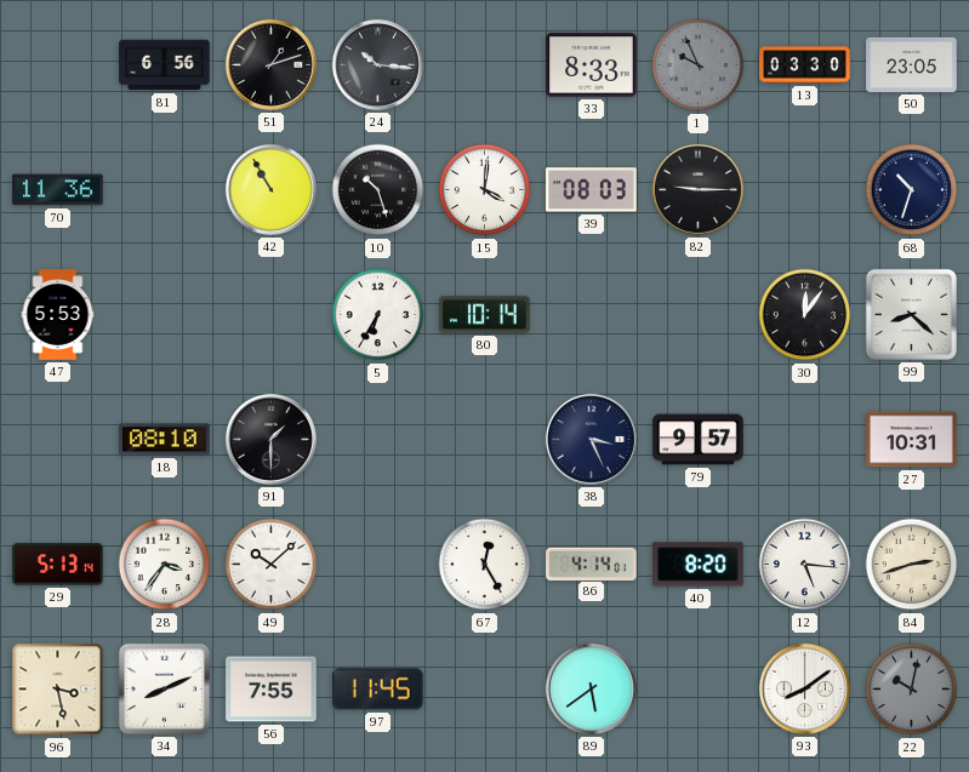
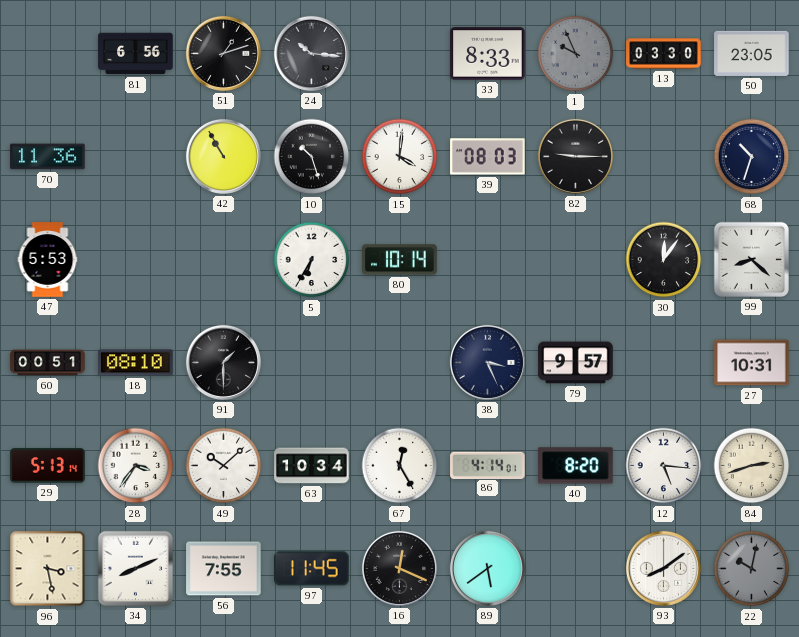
60: none -> 00:51
63: none -> 10:34
16: none -> 12:19
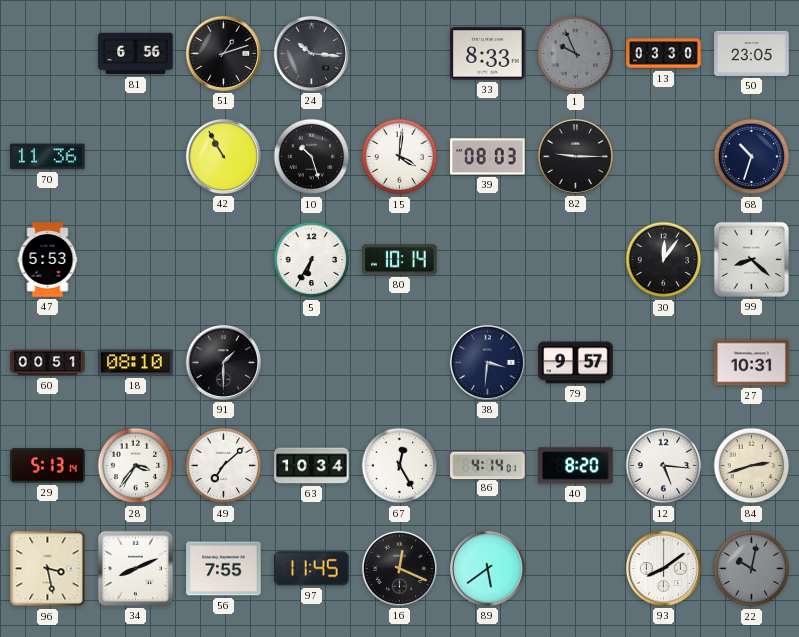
38: 3:26 -> 3:31
49: 10:08 -> 7:08
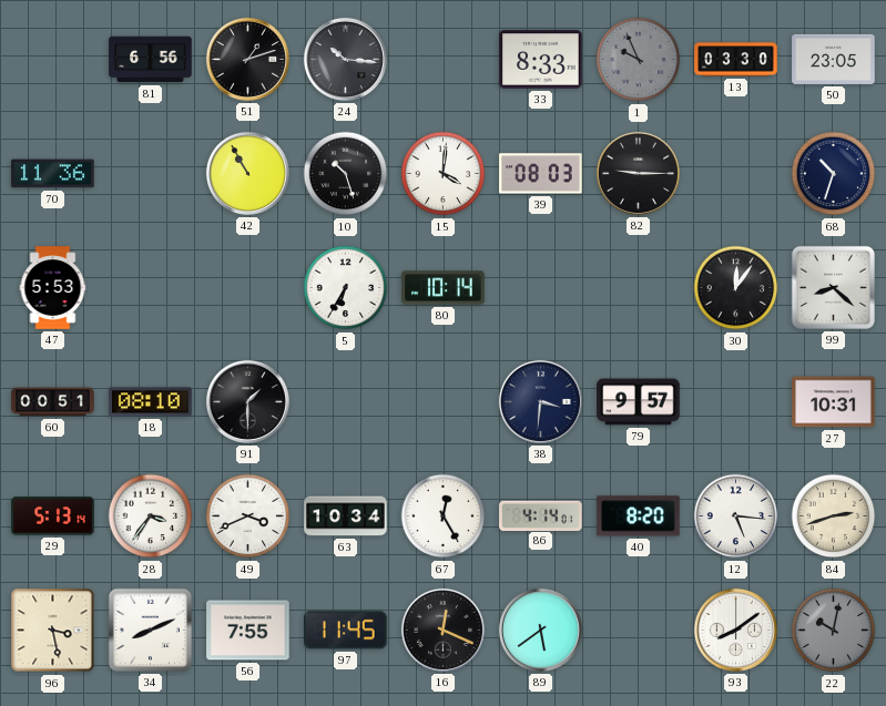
49: 7:08 -> 3:41
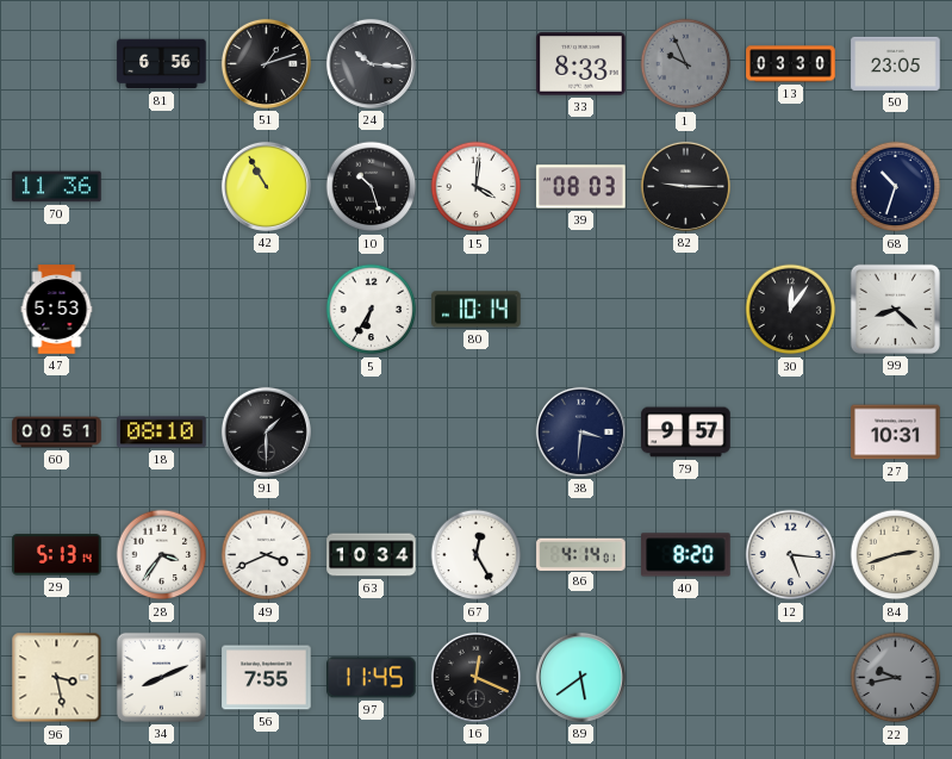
93: 8:09 -> none
22: 10:02 -> 9:43
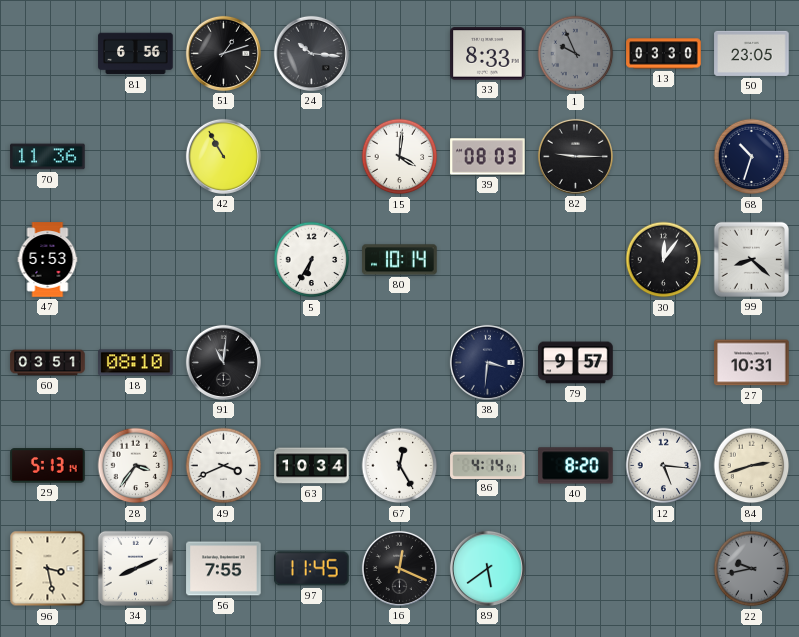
10: 10:27 -> none
60: 00:51 -> 03:51
91: 1:30 -> 11:01
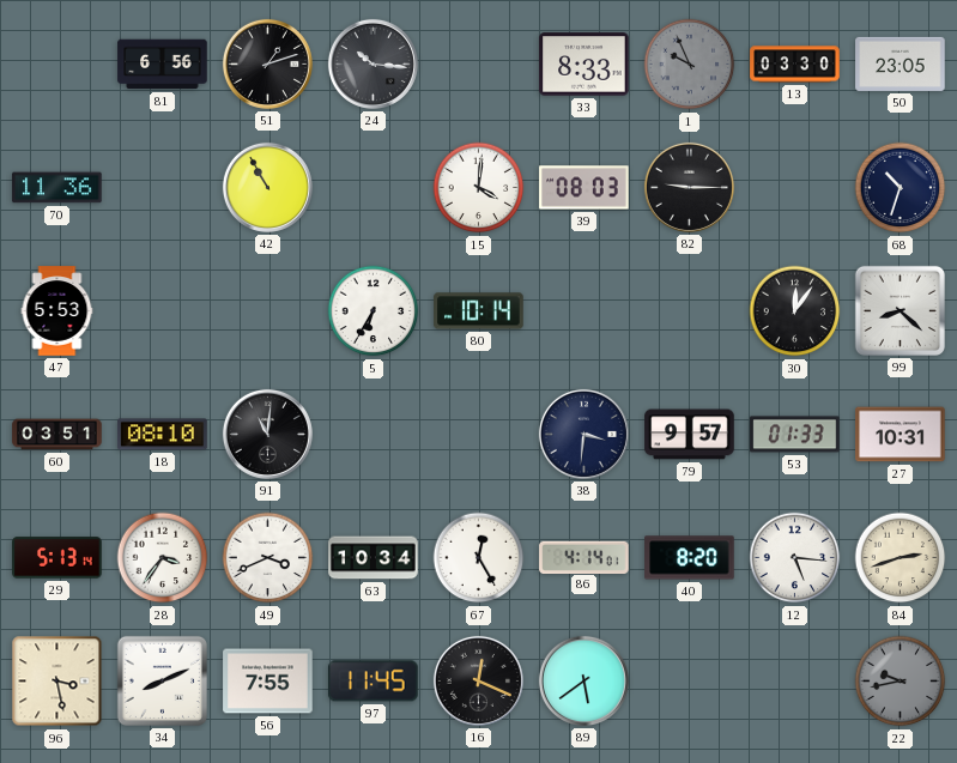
53: none -> 01:33
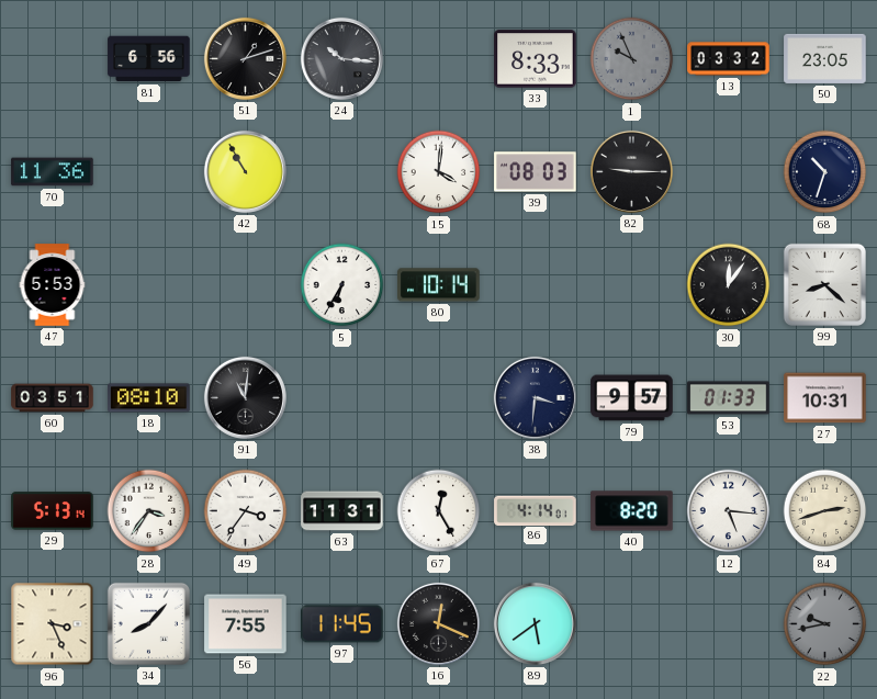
13: 03:30 -> 03:32
49: 3:41 -> 3:36
63: 10:34 -> 11:31
96: 3:28 -> 3:26
34: 8:11 -> 8:07
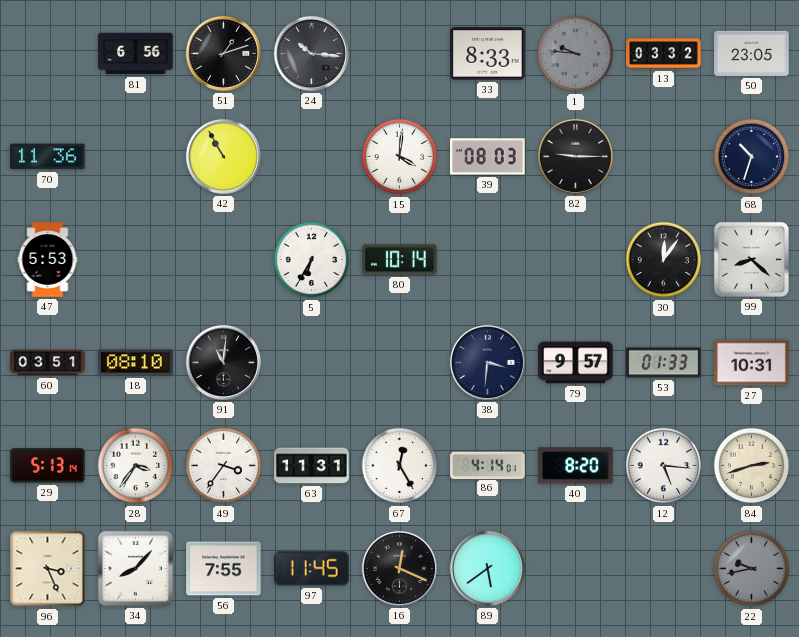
1: 9:56 -> 9:46
